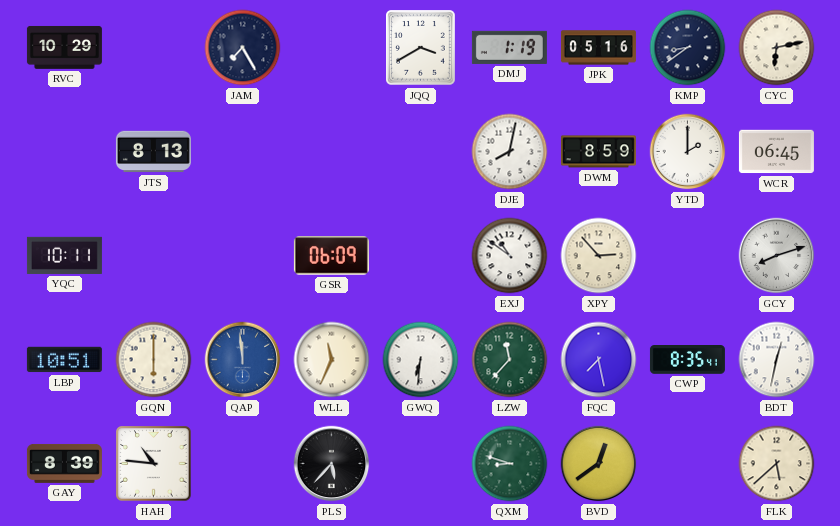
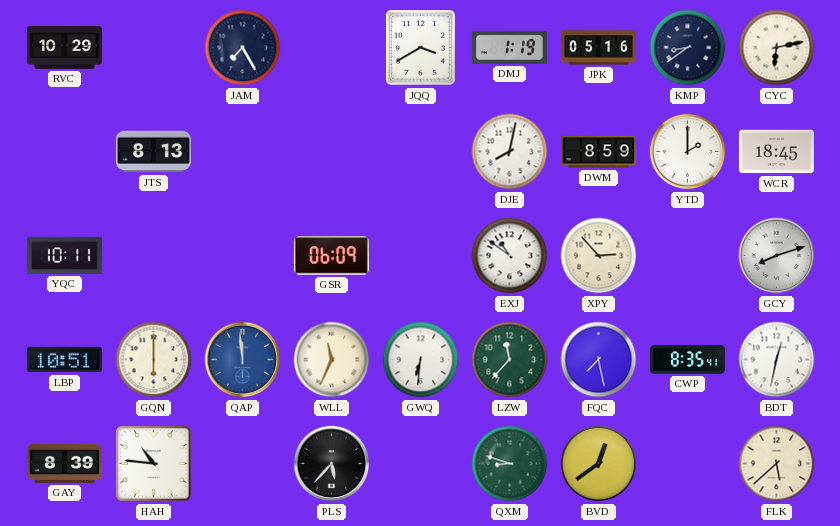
WCR: 06:45 -> 18:45
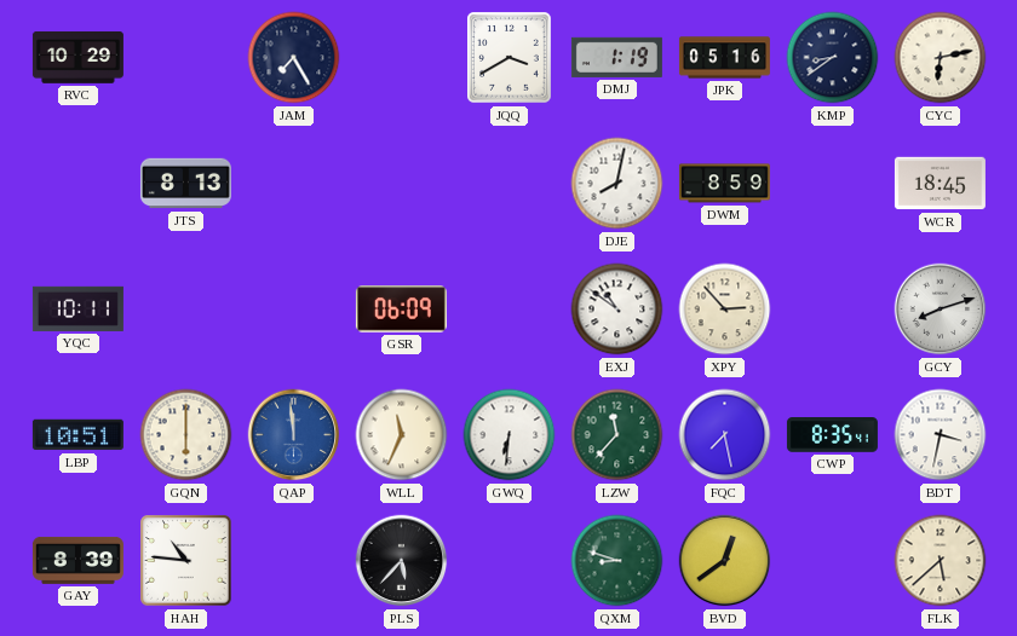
YTD: 2:00 -> none
BDT: 12:32 -> 3:32
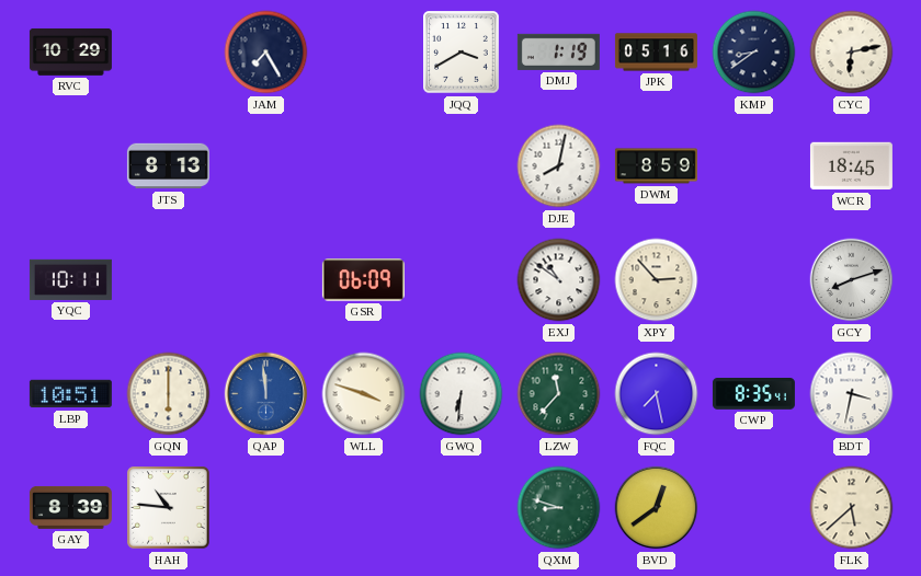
WLL: 11:34 -> 3:48
PLS: 5:37 -> none
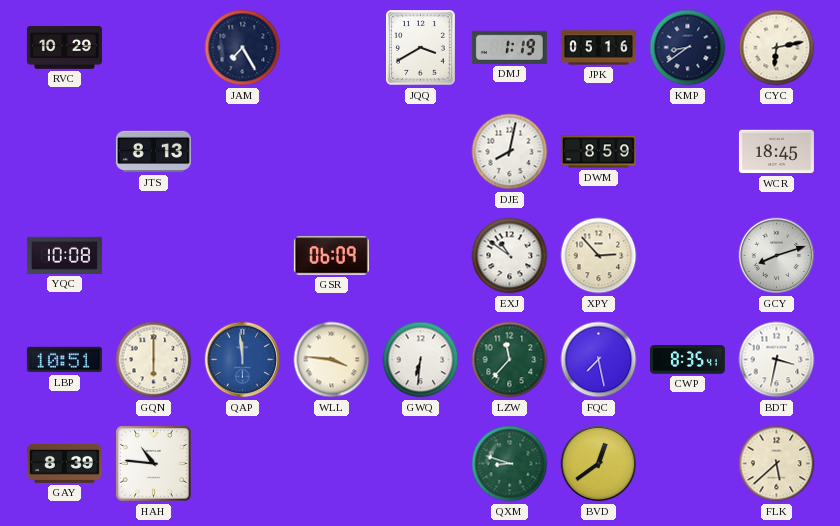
YQC: 10:11 -> 10:08
WLL: 3:48 -> 3:46
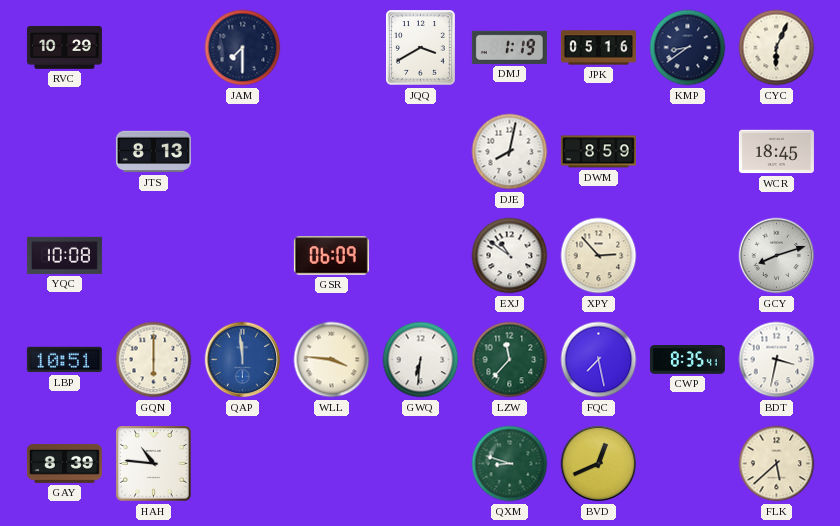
JAM: 7:25 -> 7:30
CYC: 6:13 -> 6:04
BVD: 12:39 -> 12:41
